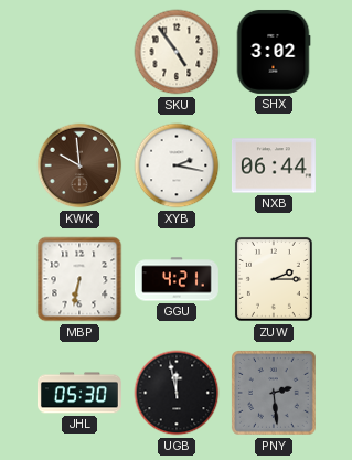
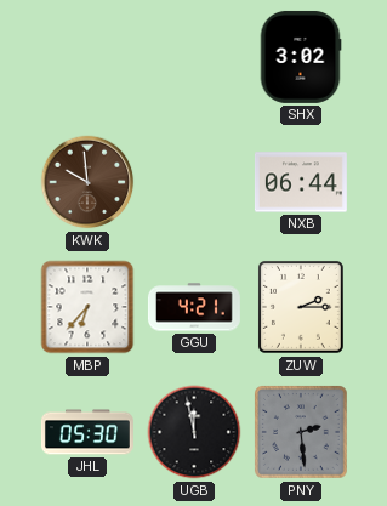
SKU: 4:54 -> none
XYB: 2:17 -> none
MBP: 6:32 -> 6:37
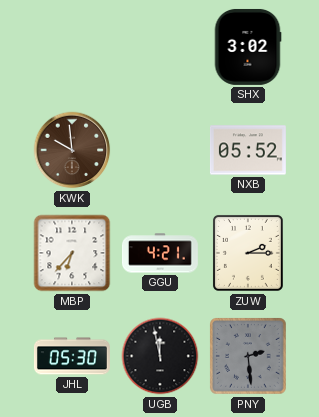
NXB: 06:44 -> 05:52
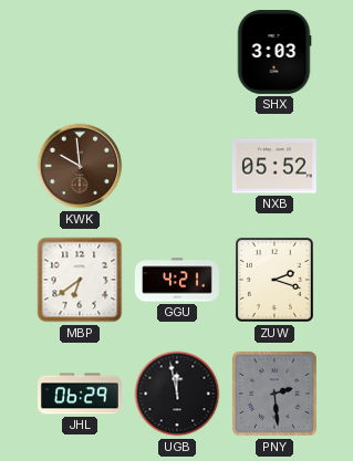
SHX: 3:02 -> 3:03
MBP: 6:37 -> 6:39
ZUW: 2:15 -> 2:18
JHL: 05:30 -> 06:29
